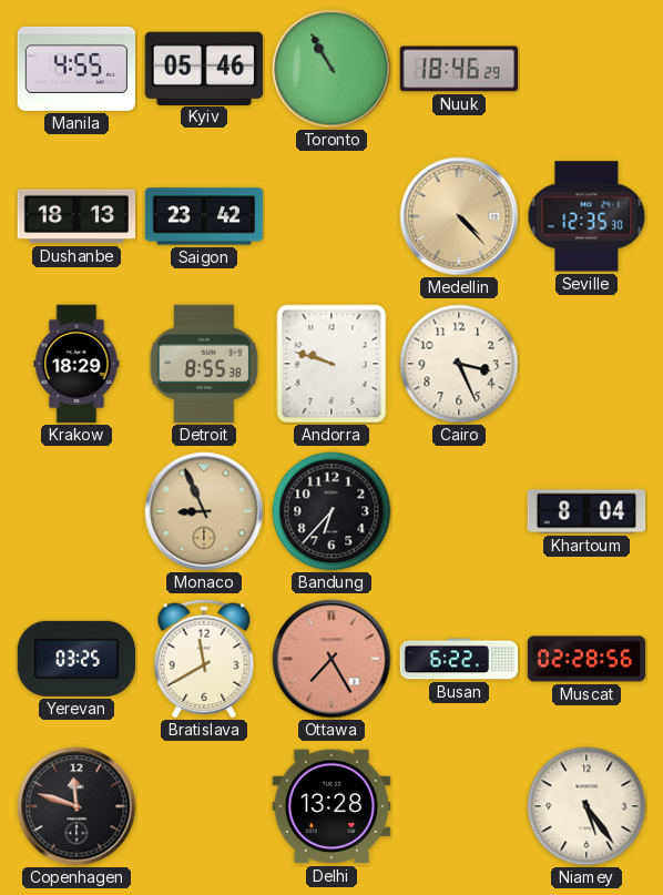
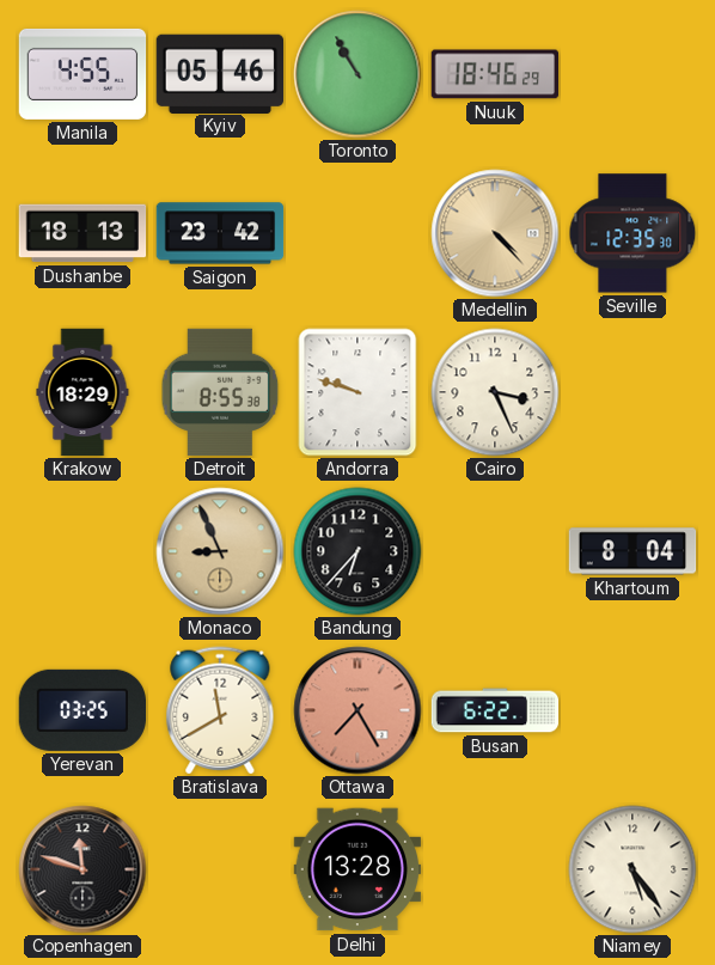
Muscat: 02:28 -> none
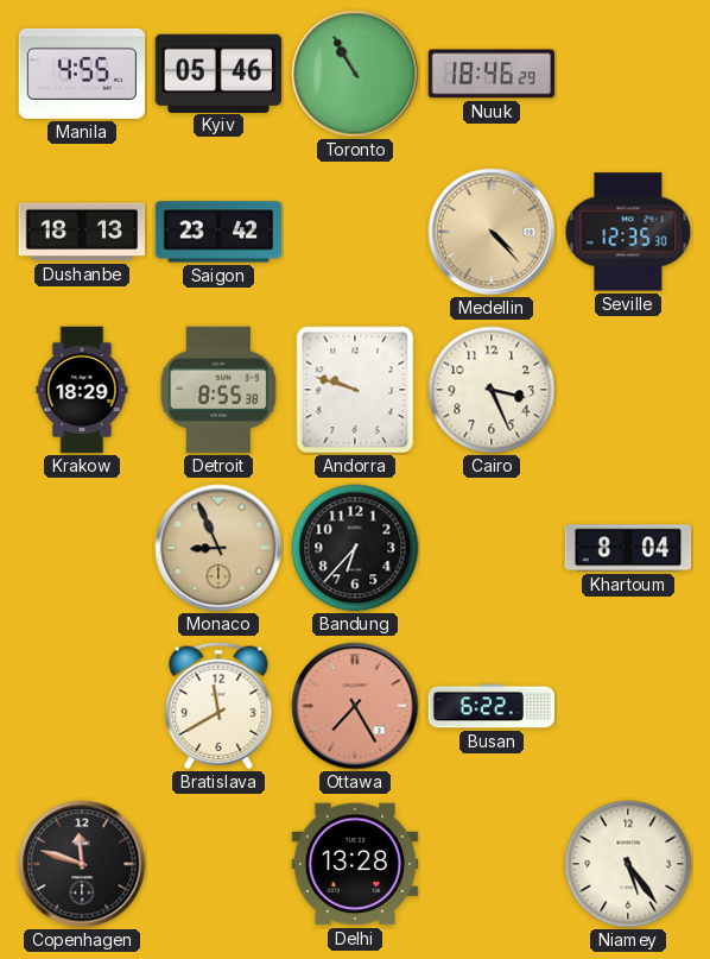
Yerevan: 03:25 -> none
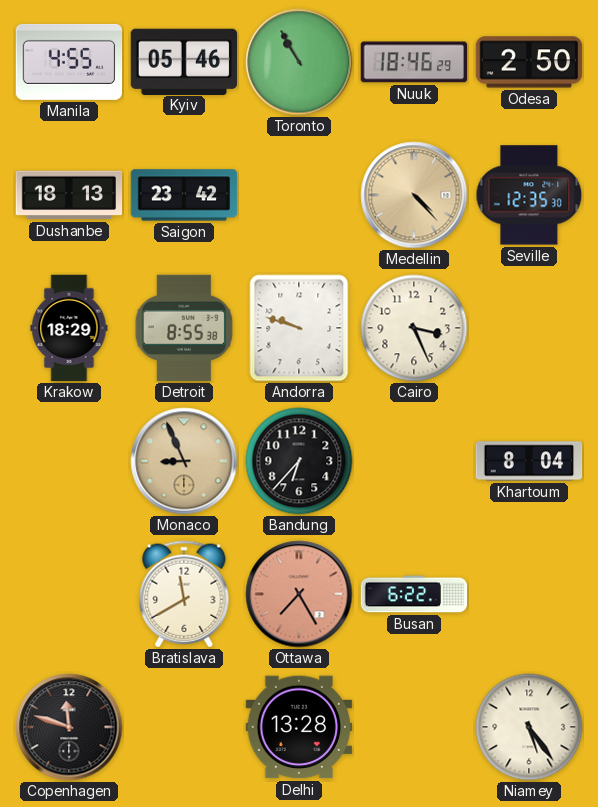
Odesa: none -> 2:50
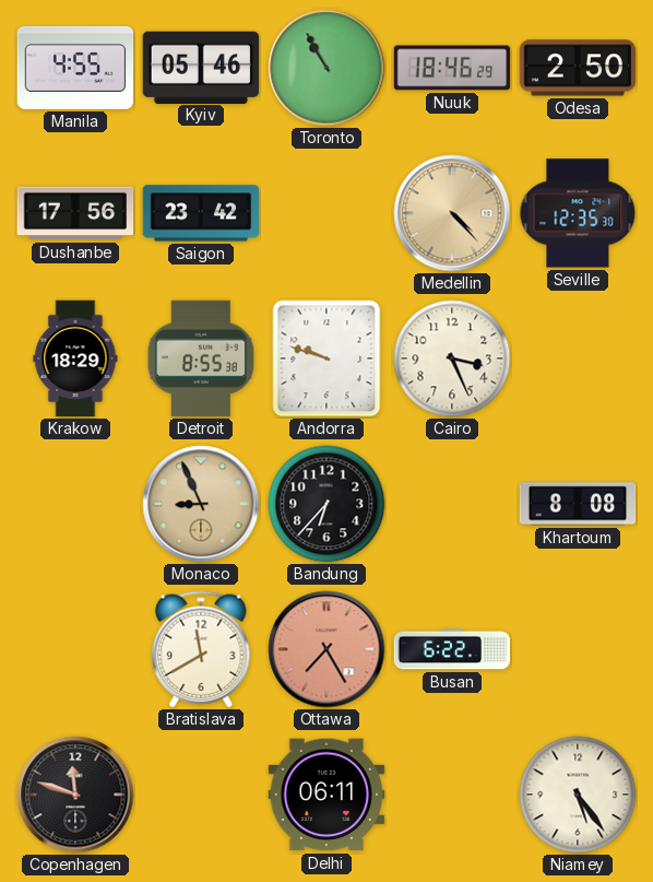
Dushanbe: 18:13 -> 17:56
Khartoum: 8:04 -> 8:08
Delhi: 13:28 -> 06:11
